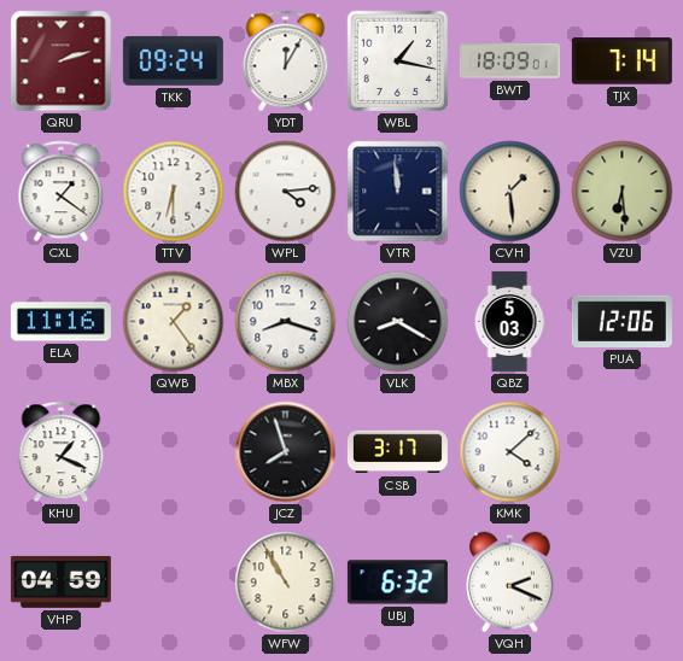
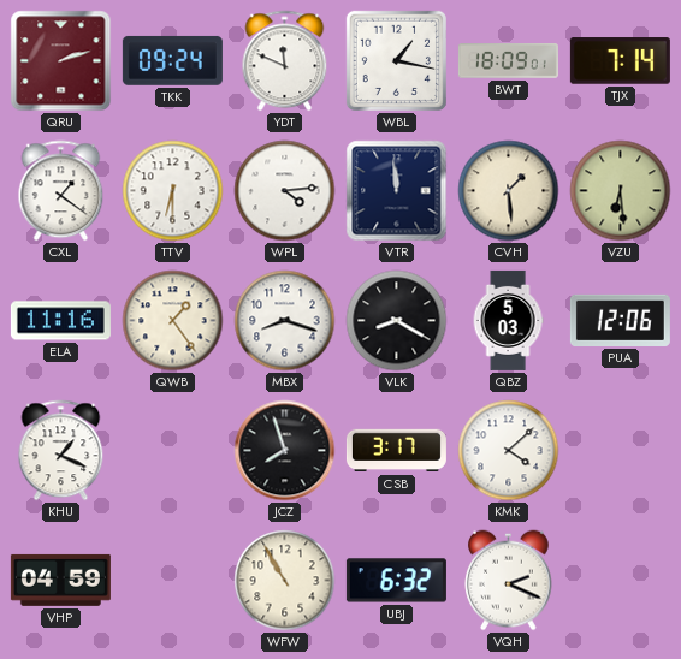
YDT: 12:05 -> 11:49
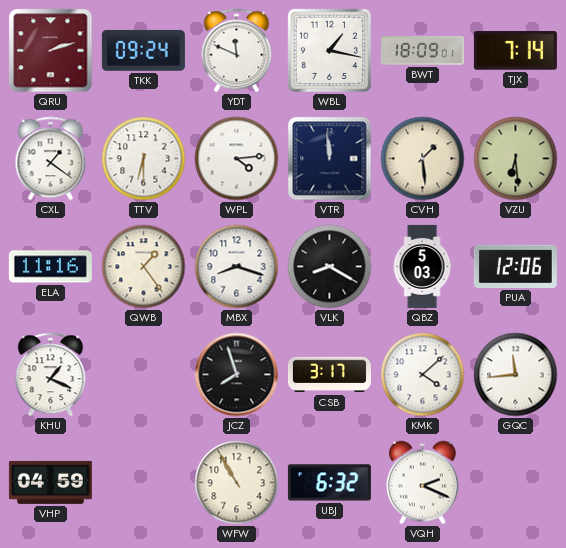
GQC: none -> 11:44
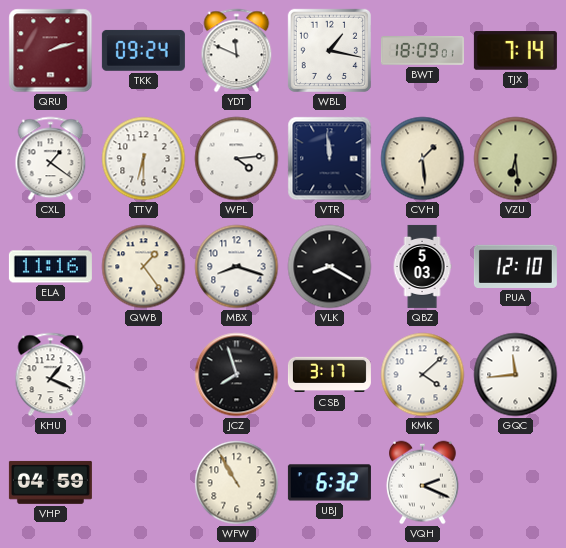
PUA: 12:06 -> 12:10
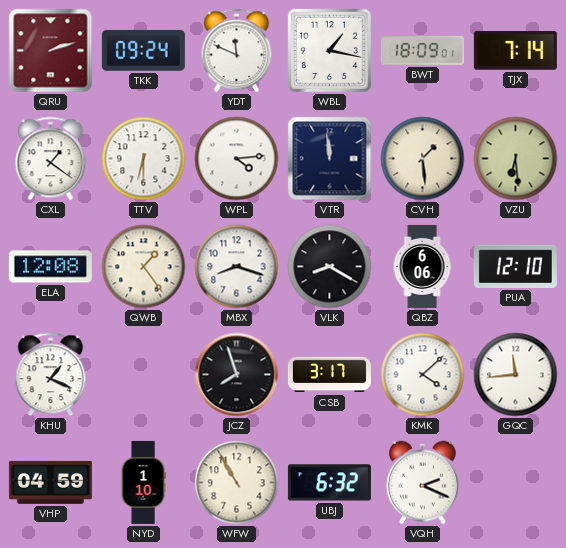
ELA: 11:16 -> 12:08
QBZ: 5:03 -> 6:06
NYD: none -> 1:10
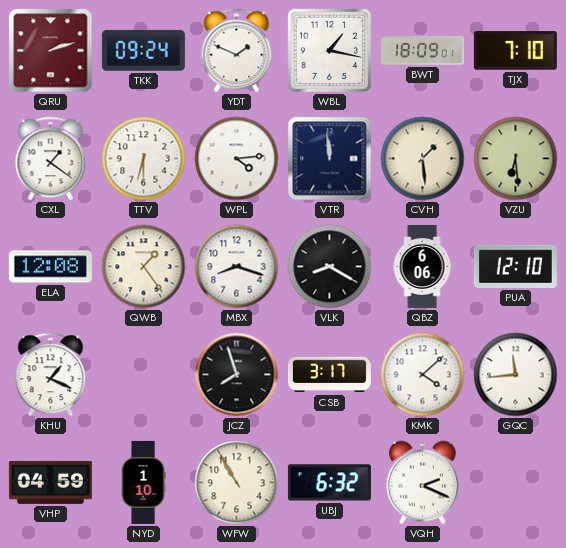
YDT: 11:49 -> 1:49
TJX: 7:14 -> 7:10
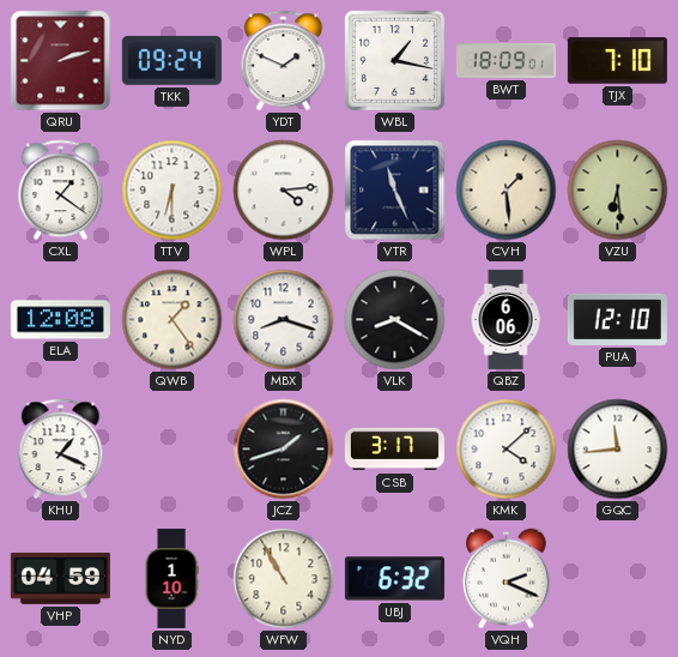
VTR: 11:59 -> 11:26
JCZ: 7:57 -> 1:42
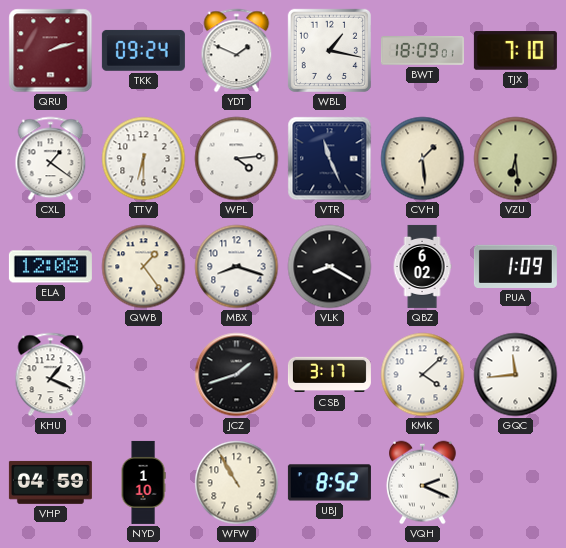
QBZ: 6:06 -> 6:02
PUA: 12:10 -> 1:09
UBJ: 6:32 -> 8:52
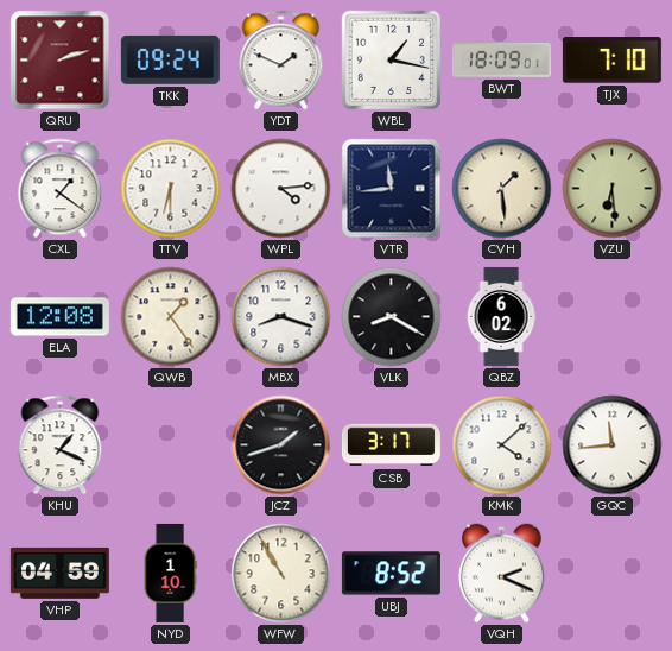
VTR: 11:26 -> 11:44
PUA: 1:09 -> none
